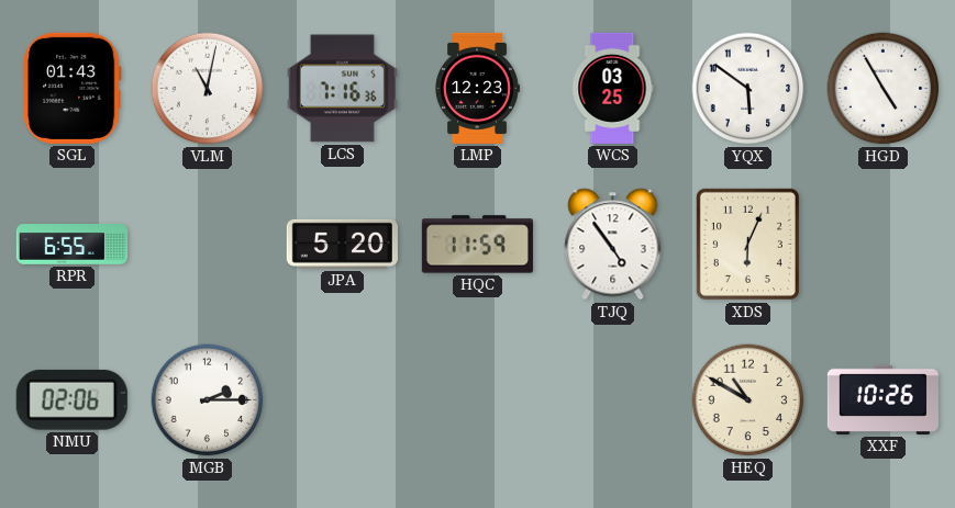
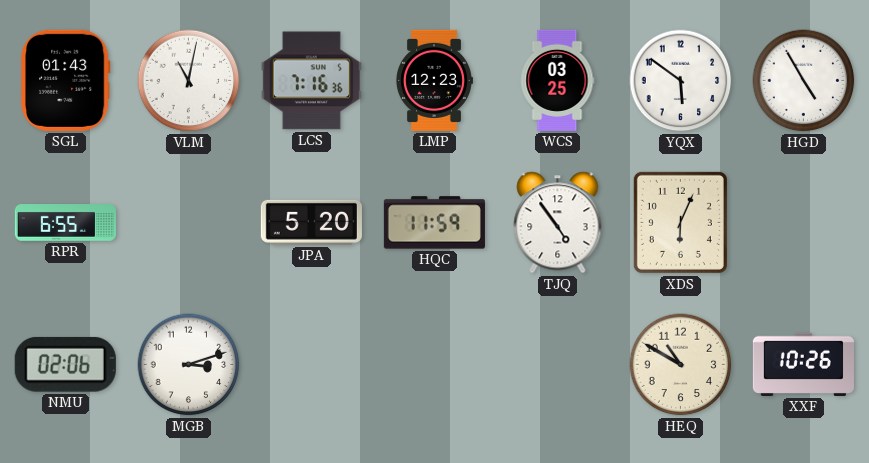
MGB: 2:15 -> 3:12
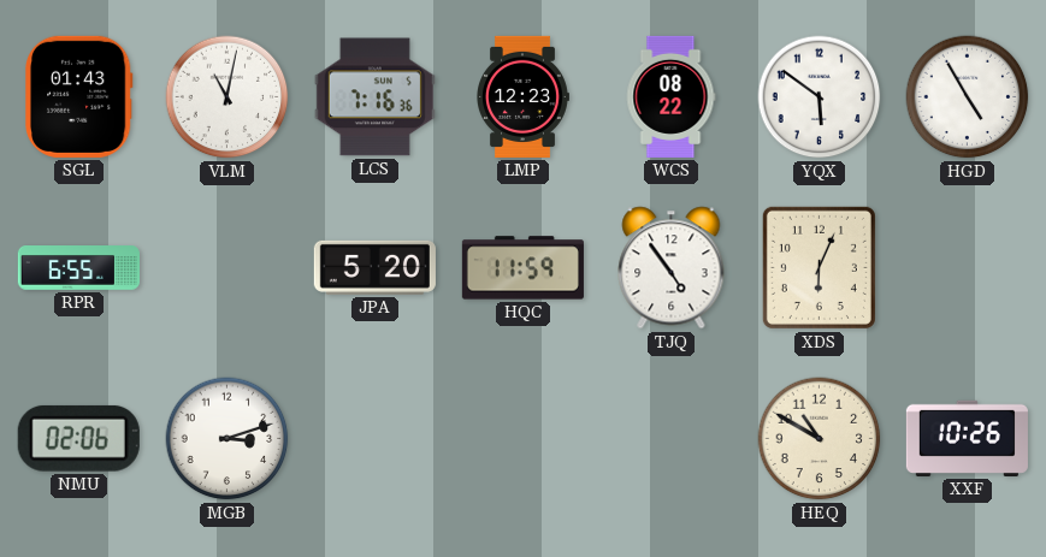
WCS: 03:25 -> 08:22
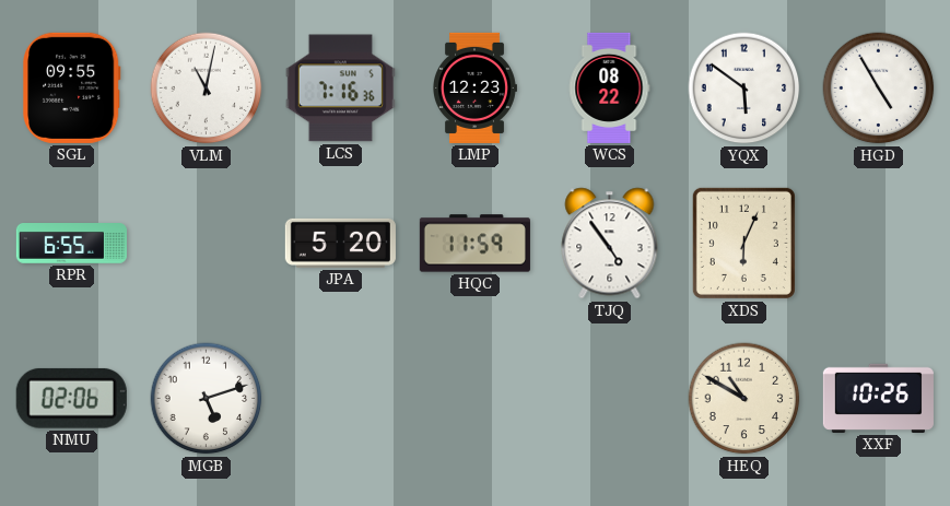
SGL: 01:43 -> 09:55
MGB: 3:12 -> 5:12
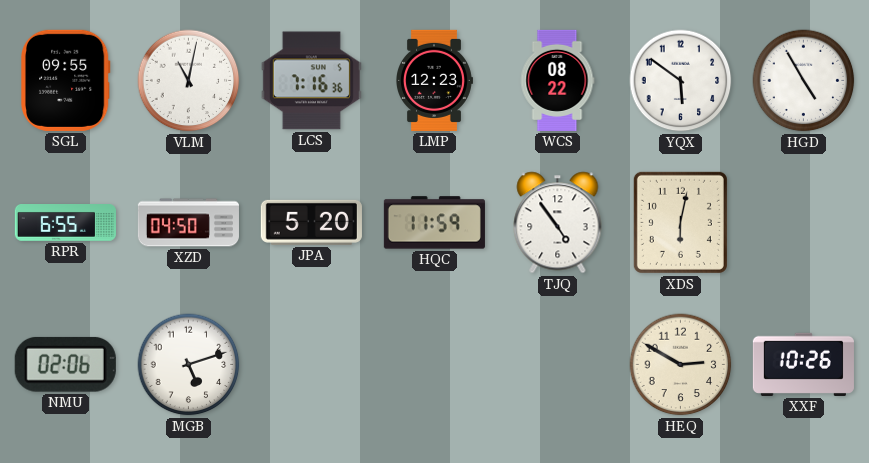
XZD: none -> 04:50
XDS: 6:04 -> 6:02
HEQ: 10:50 -> 2:50
